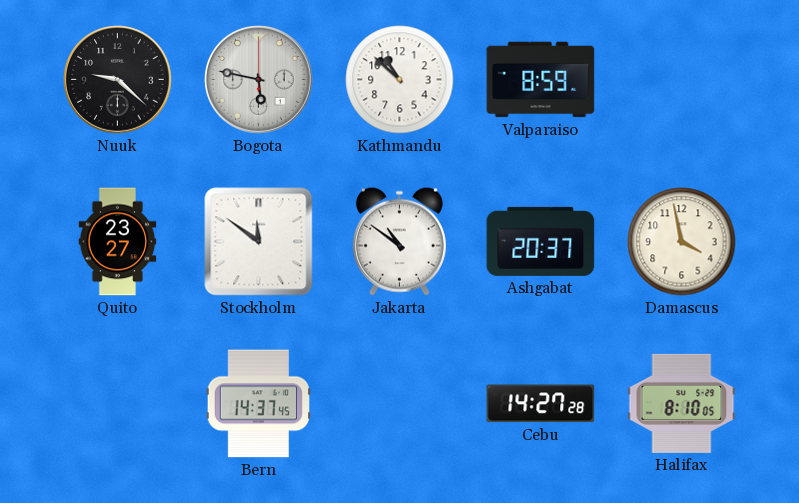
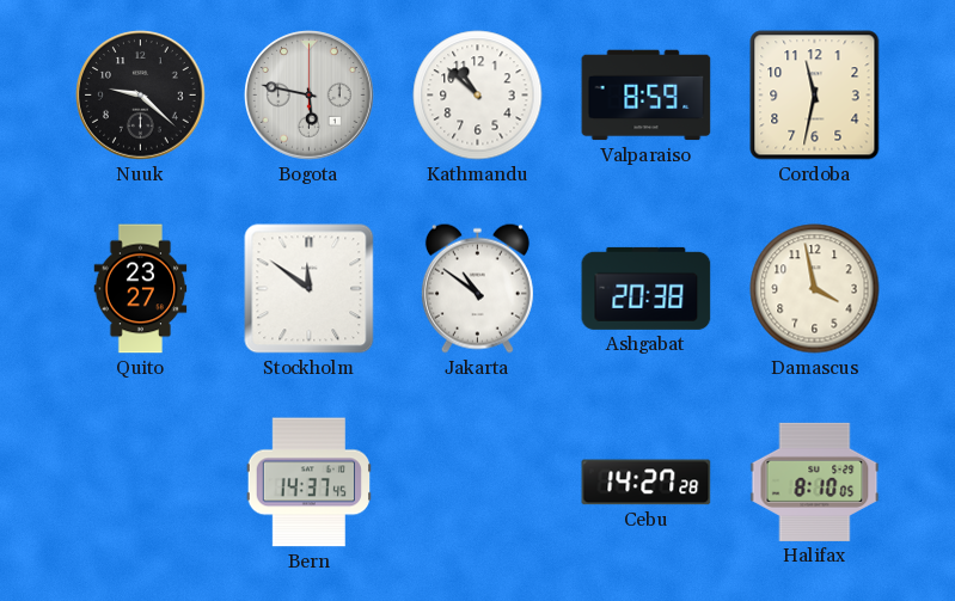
Cordoba: none -> 11:32
Ashgabat: 20:37 -> 20:38
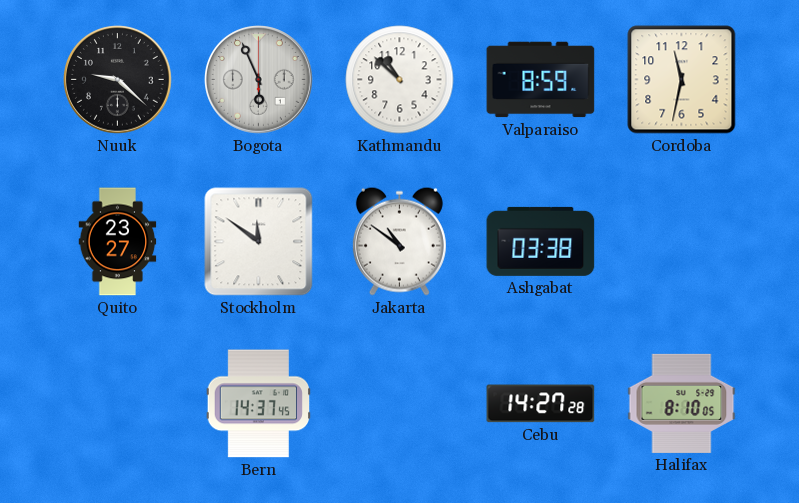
Bogota: 5:47 -> 5:56
Ashgabat: 20:38 -> 03:38
Damascus: 3:58 -> none
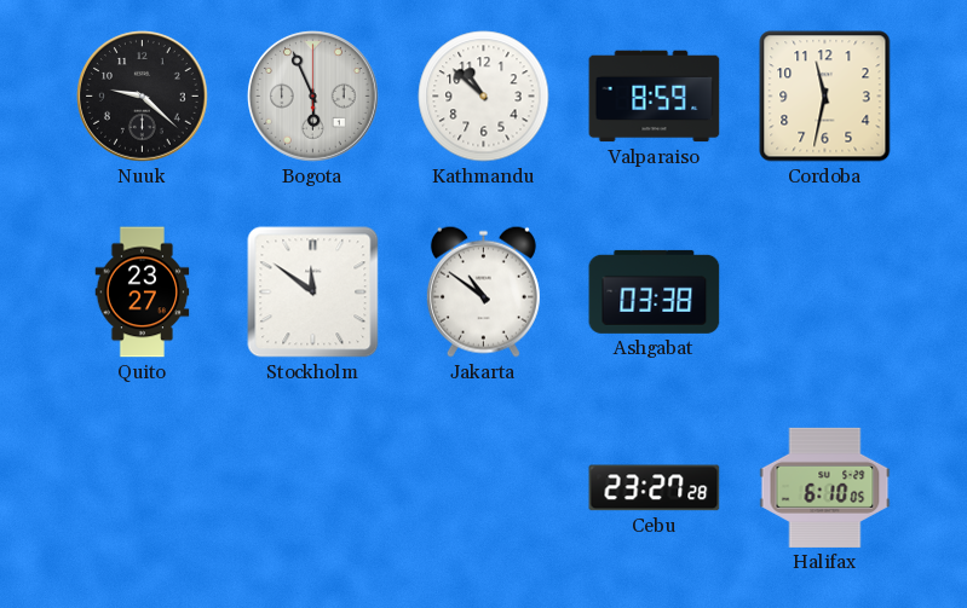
Bern: 14:37 -> none
Cebu: 14:27 -> 23:27
Halifax: 8:10 -> 6:10
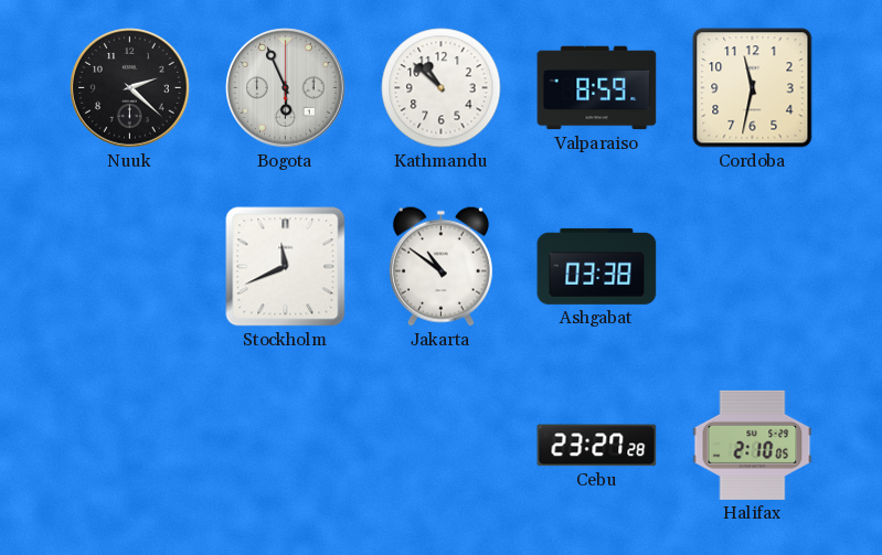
Nuuk: 9:22 -> 2:22
Quito: 23:27 -> none
Stockholm: 11:51 -> 11:41
Halifax: 6:10 -> 2:10
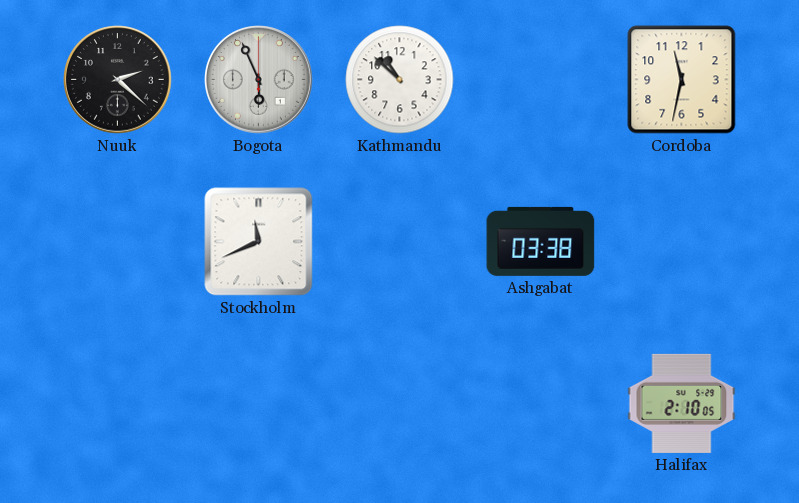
Valparaiso: 8:59 -> none
Jakarta: 10:51 -> none
Cebu: 23:27 -> none
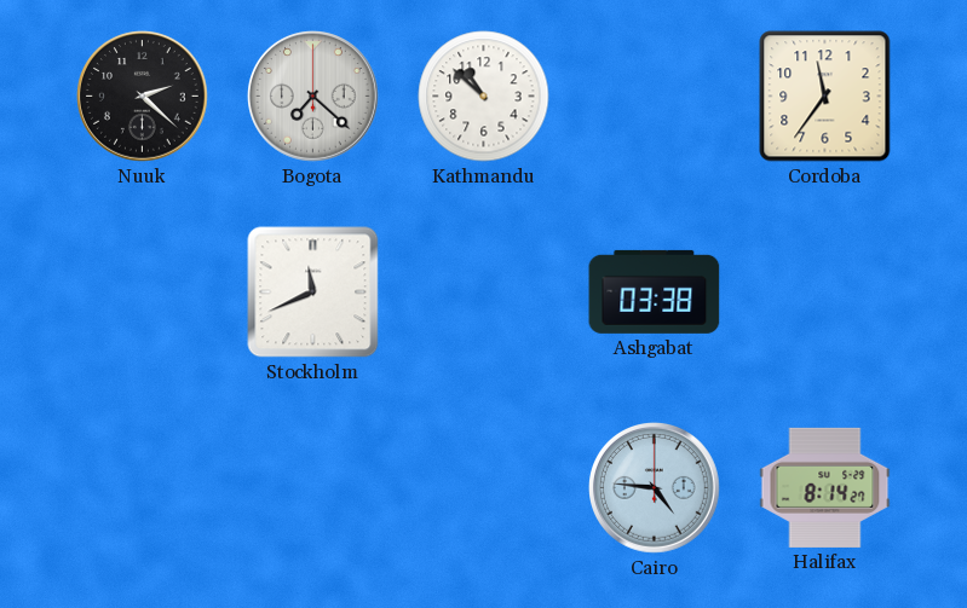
Bogota: 5:56 -> 7:22
Cordoba: 11:32 -> 11:36
Cairo: none -> 4:46
Halifax: 2:10 -> 8:14
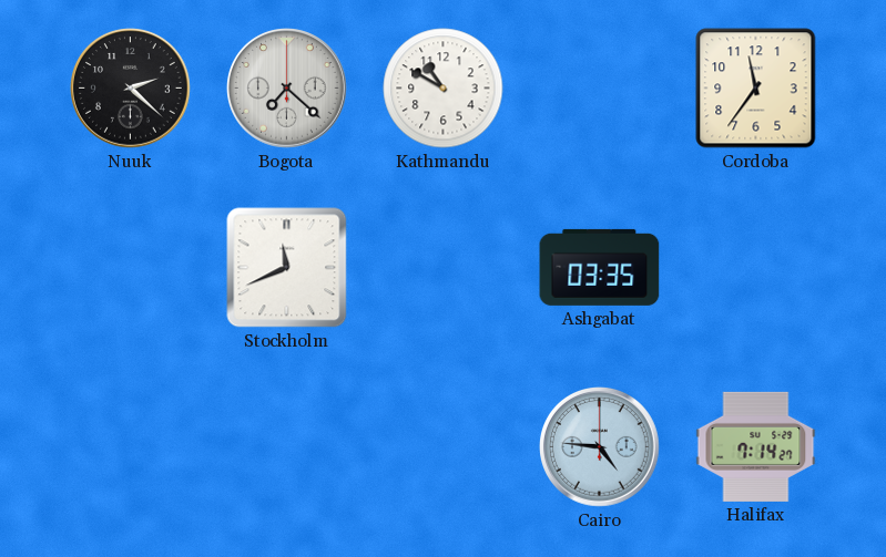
Kathmandu: 10:52 -> 10:50
Ashgabat: 03:38 -> 03:35
Halifax: 8:14 -> 7:14
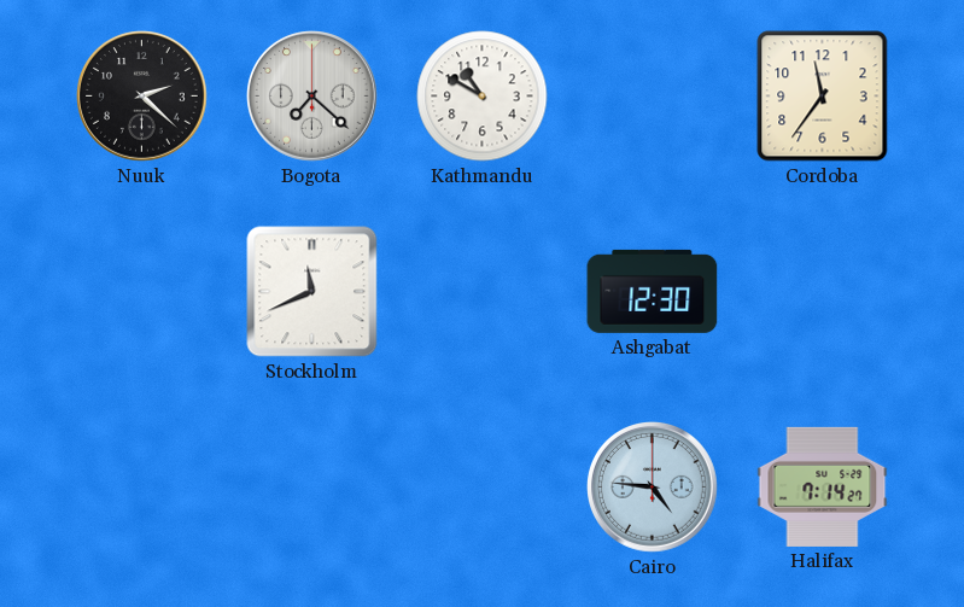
Ashgabat: 03:35 -> 12:30
